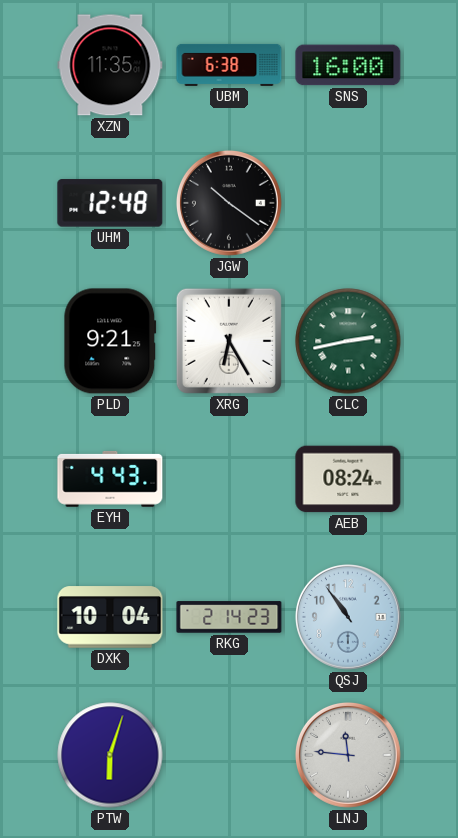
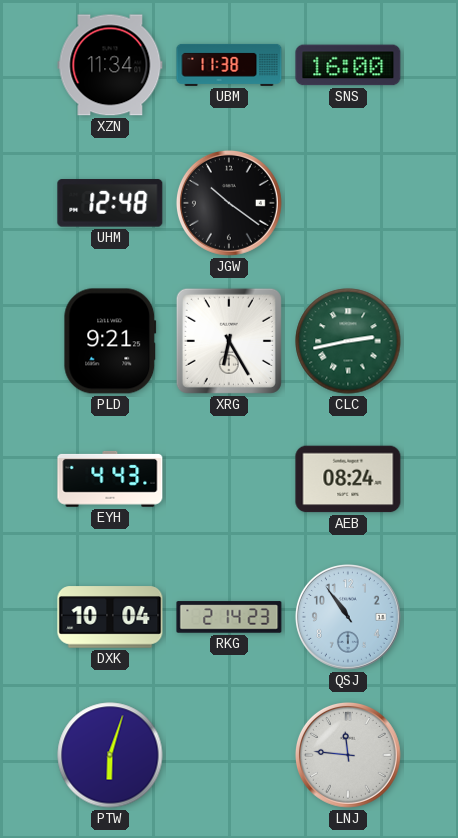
XZN: 11:35 -> 11:34
UBM: 6:38 -> 11:38
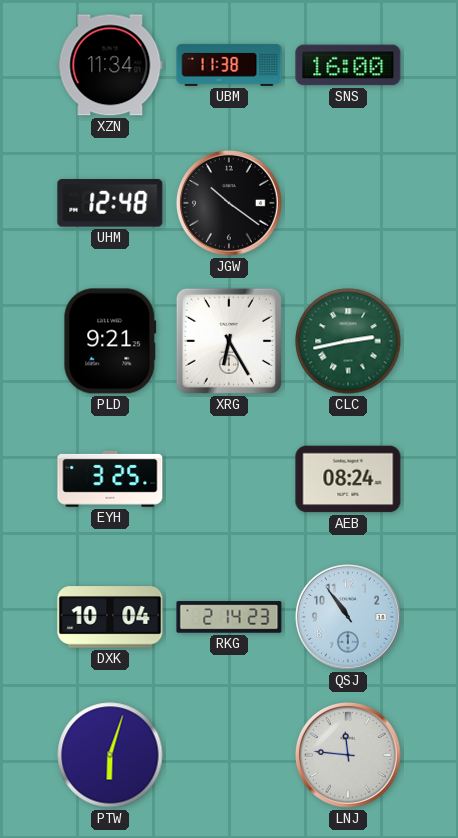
EYH: 4:43 -> 3:25
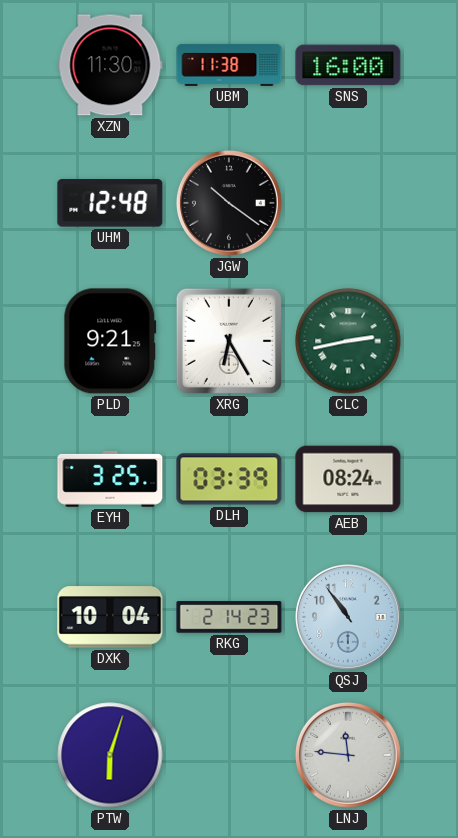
XZN: 11:34 -> 11:30
DLH: none -> 03:39
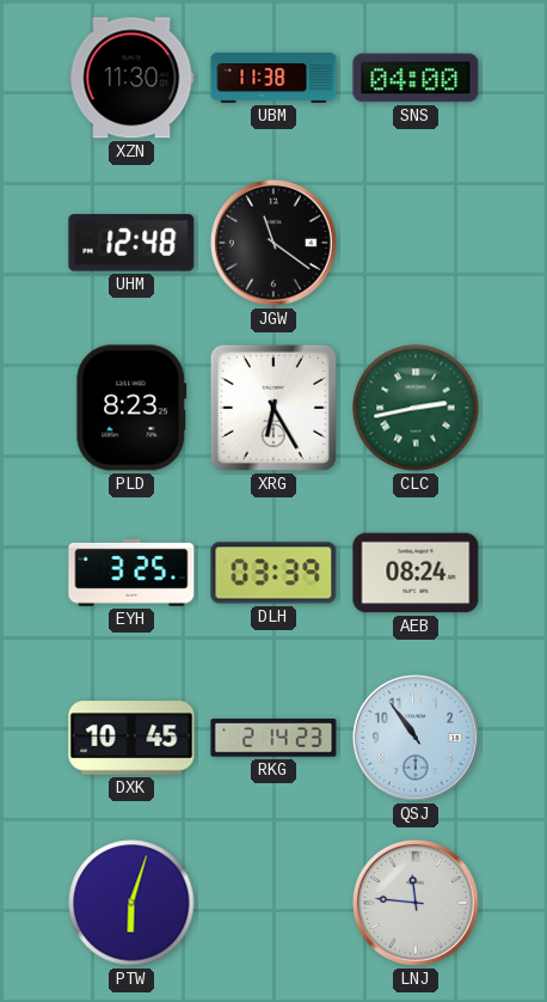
SNS: 16:00 -> 04:00
JGW: 10:21 -> 11:21
PLD: 9:21 -> 8:23
DXK: 10:04 -> 10:45
